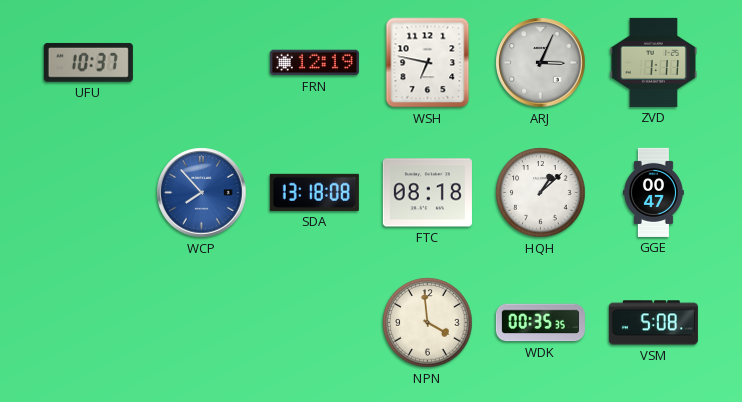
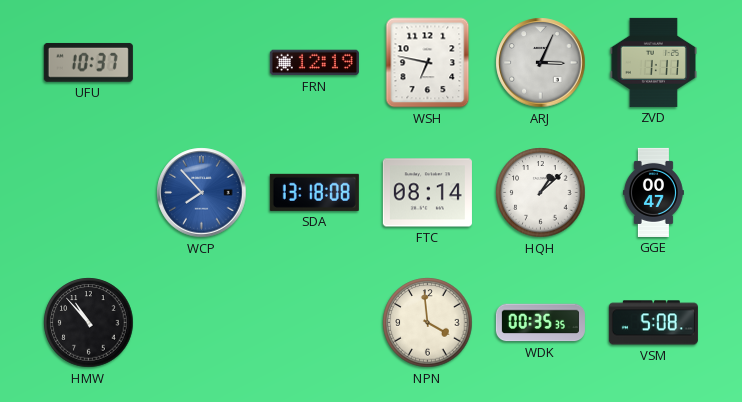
FTC: 08:18 -> 08:14
HMW: none -> 10:53
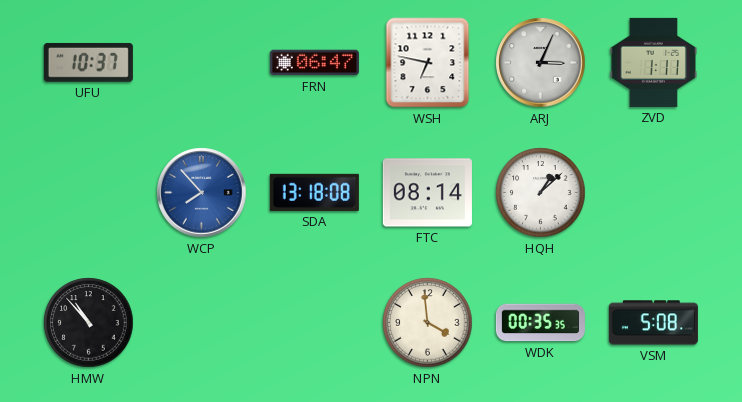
FRN: 12:19 -> 06:47
GGE: 00:47 -> none
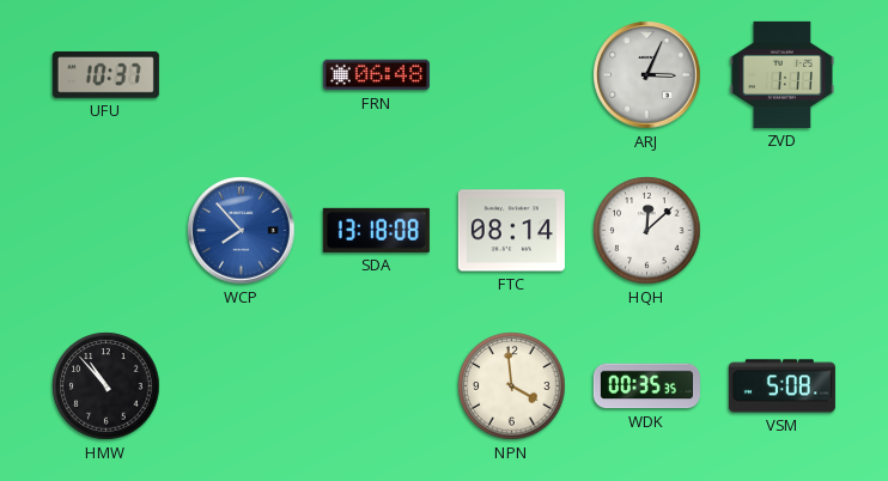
FRN: 06:47 -> 06:48
WSH: 6:47 -> none
HQH: 1:08 -> 12:08
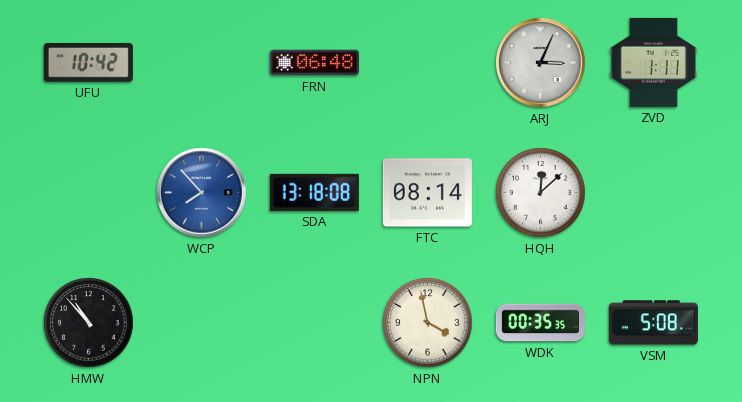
UFU: 10:37 -> 10:42
NPN: 3:59 -> 3:58
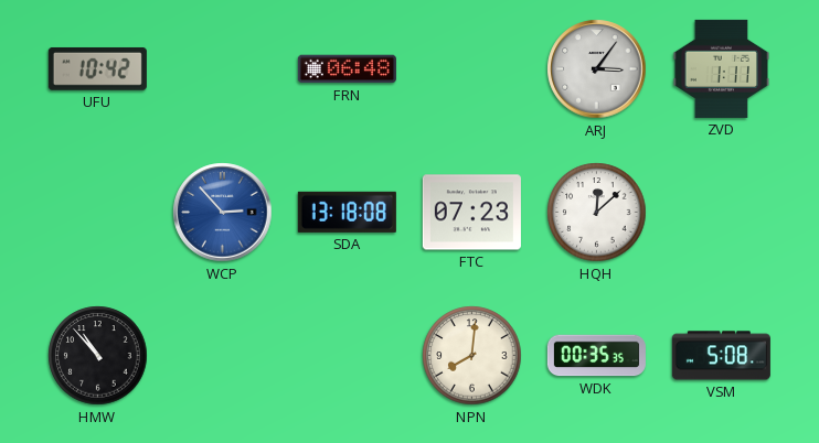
ARJ: 3:04 -> 3:06
WCP: 7:53 -> 2:53
FTC: 08:14 -> 07:23
NPN: 3:58 -> 8:01
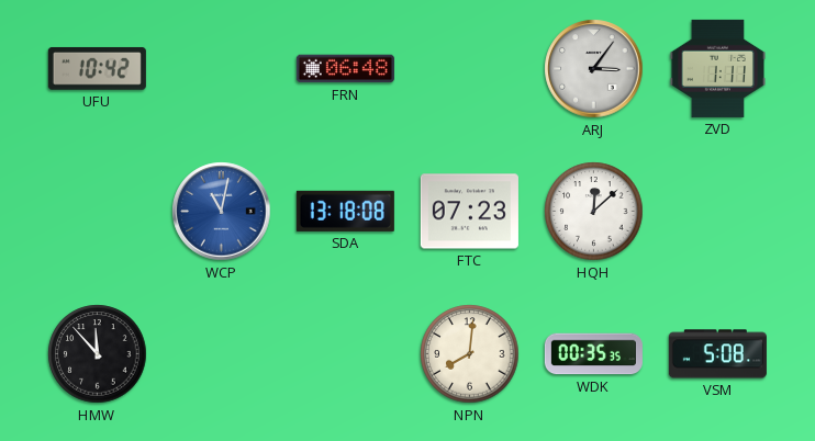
WCP: 2:53 -> 11:02
HMW: 10:53 -> 11:53
